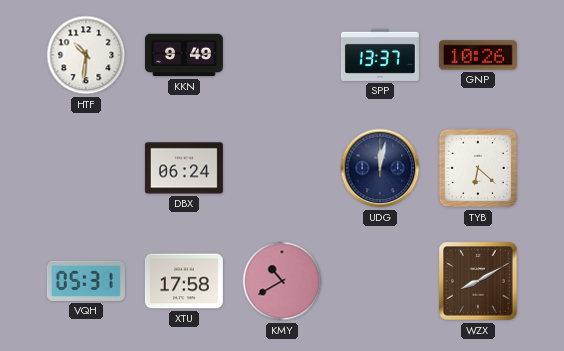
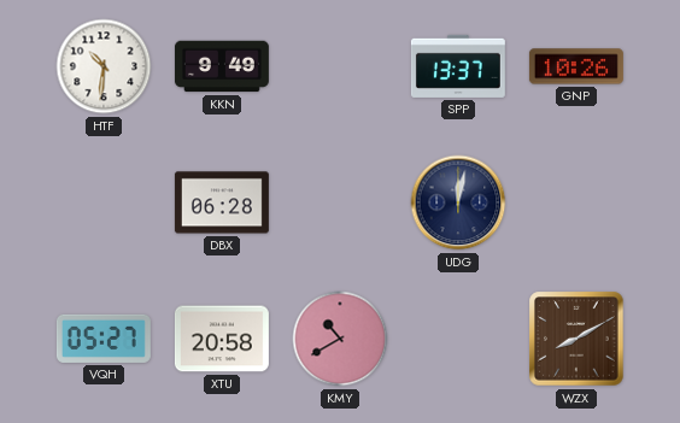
DBX: 06:24 -> 06:28
TYB: 6:22 -> none
VQH: 05:31 -> 05:27
XTU: 17:58 -> 20:58
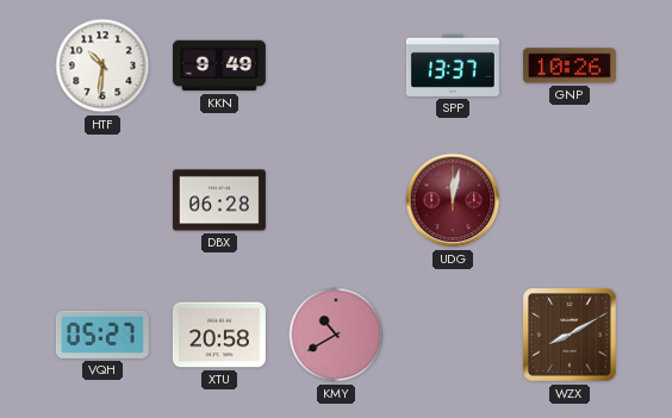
UDG dial: navy -> burgundy
